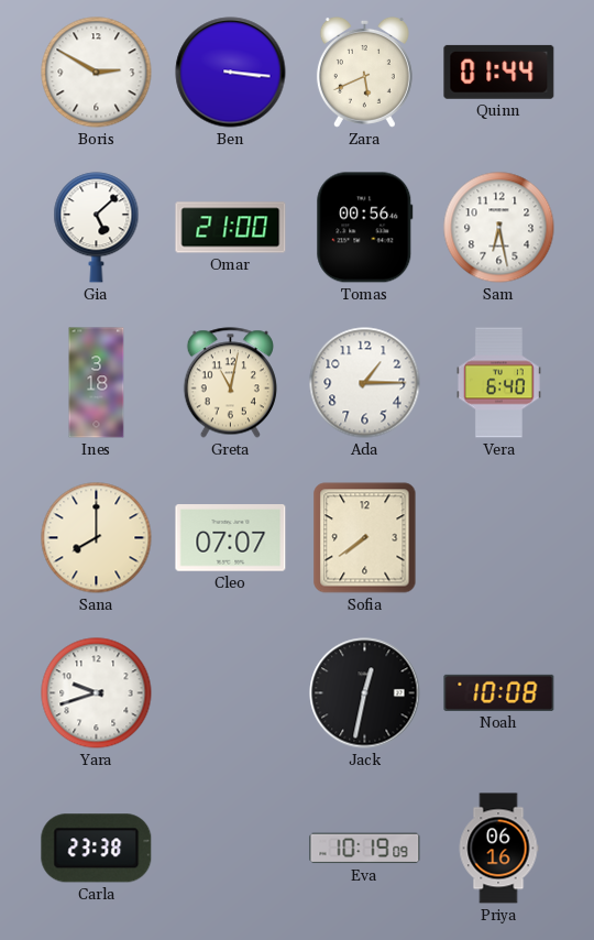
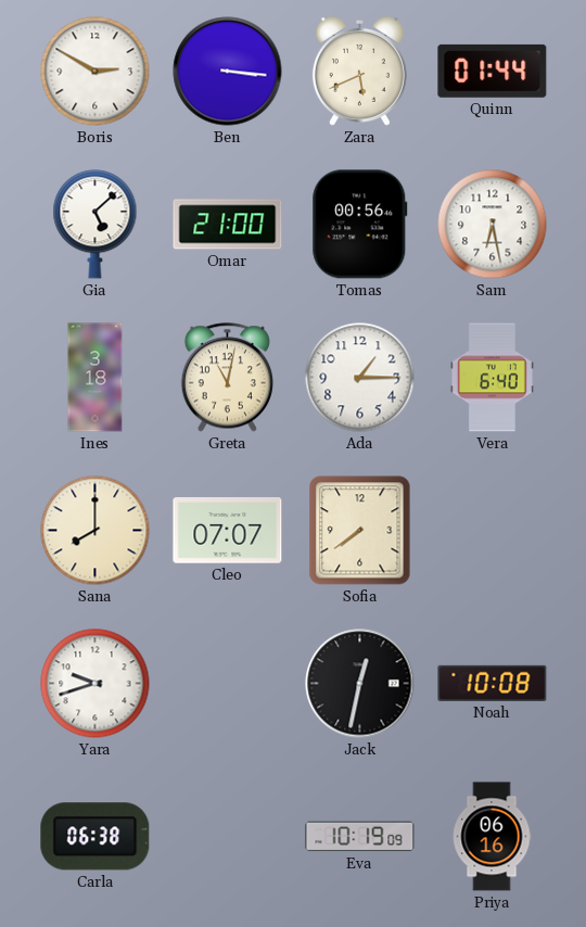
Carla: 23:38 -> 06:38
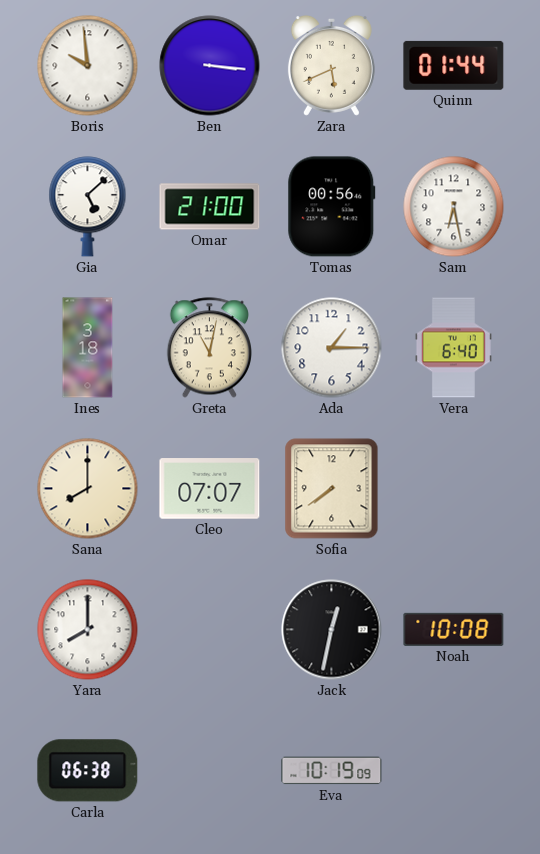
Boris: 2:50 -> 9:59
Yara: 9:42 -> 8:00
Priya: 06:16 -> none
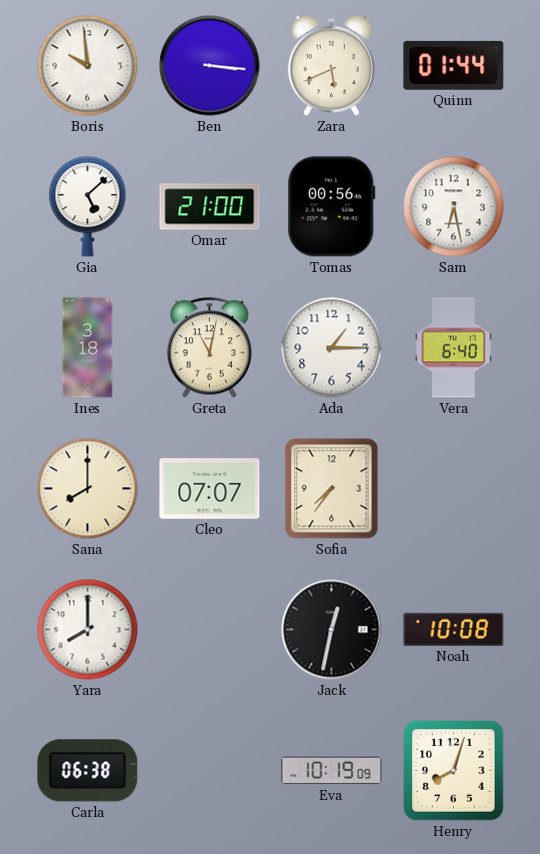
Sofia: 7:39 -> 7:36
Henry: none -> 8:03
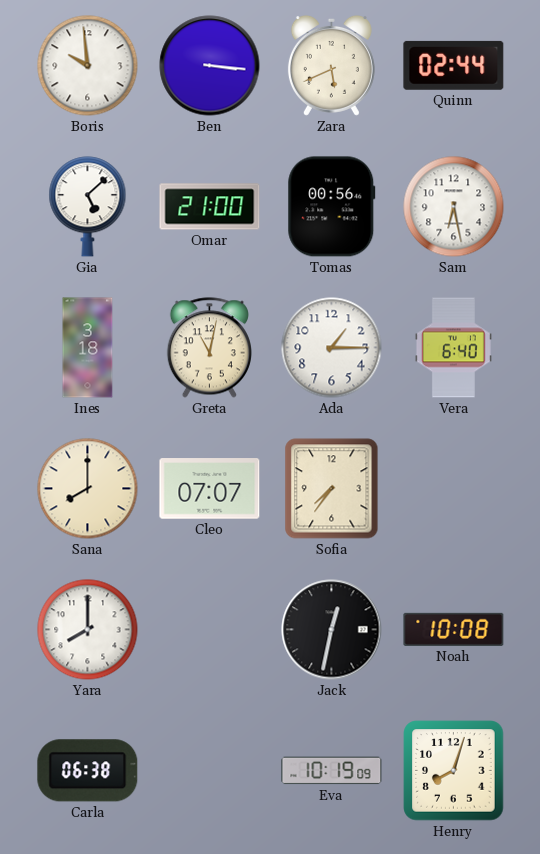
Quinn: 01:44 -> 02:44
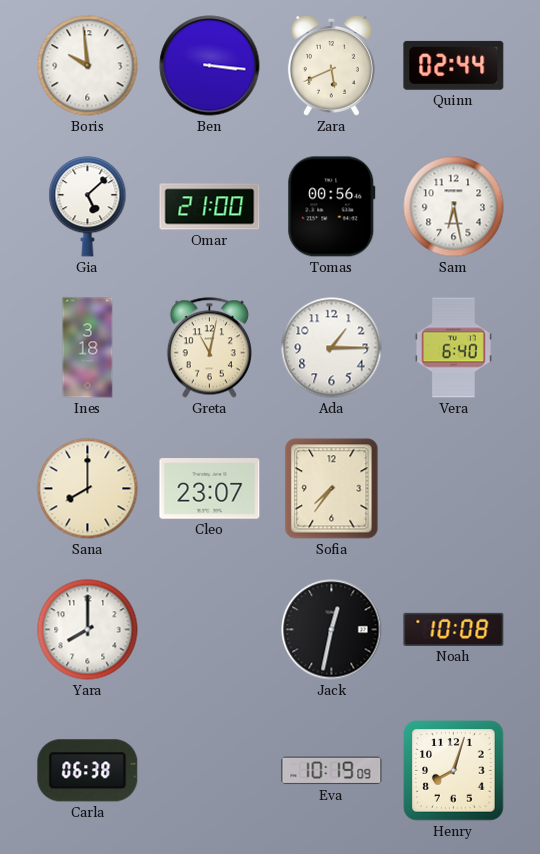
Cleo: 07:07 -> 23:07
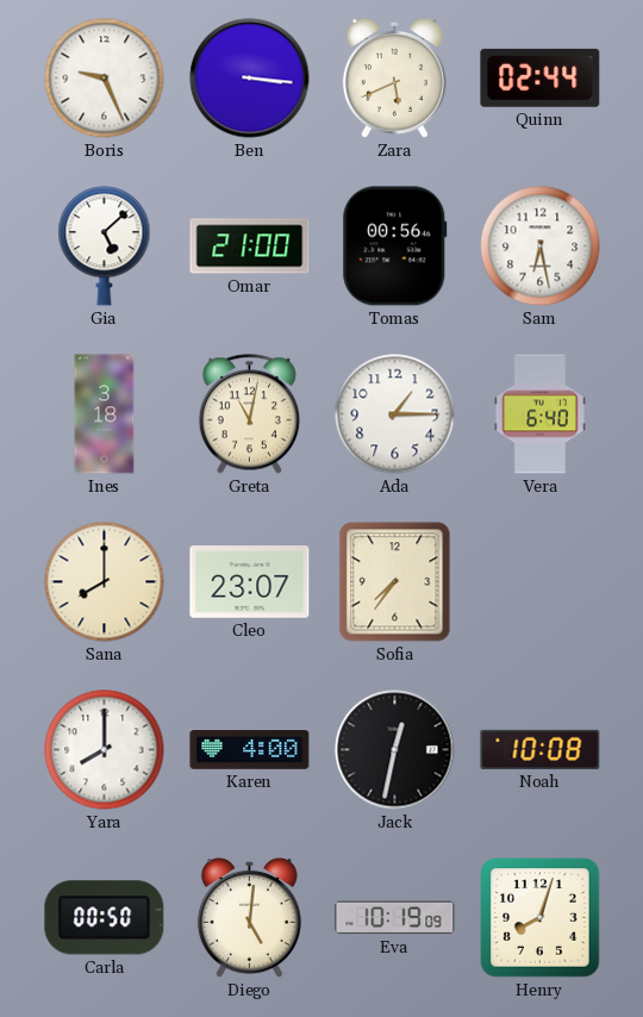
Boris: 9:59 -> 9:26
Karen: none -> 4:00
Carla: 06:38 -> 00:50
Diego: none -> 5:01
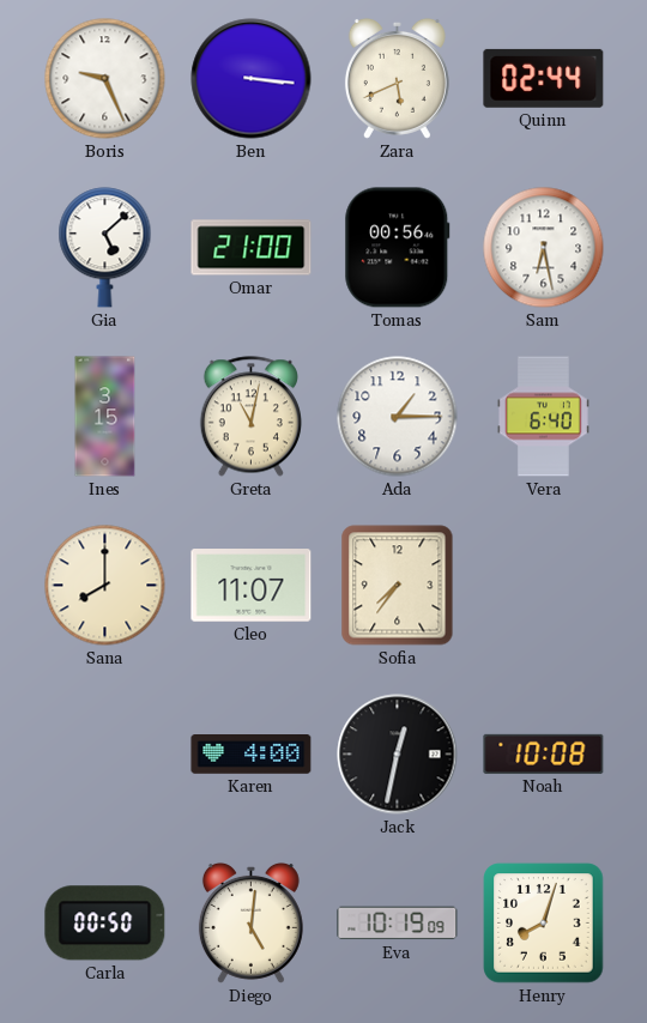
Ines: 3:18 -> 3:15
Cleo: 23:07 -> 11:07
Yara: 8:00 -> none
